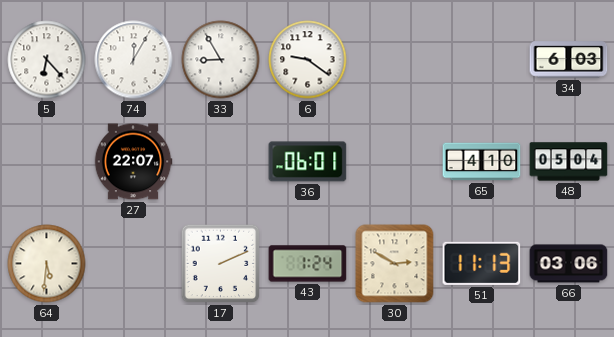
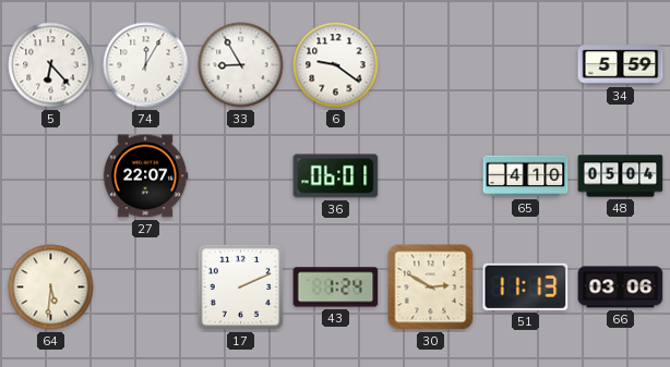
34: 6:03 -> 5:59
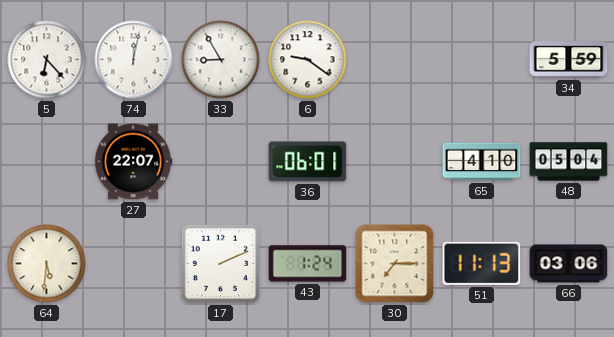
74: 12:05 -> 12:02
30: 2:50 -> 7:15
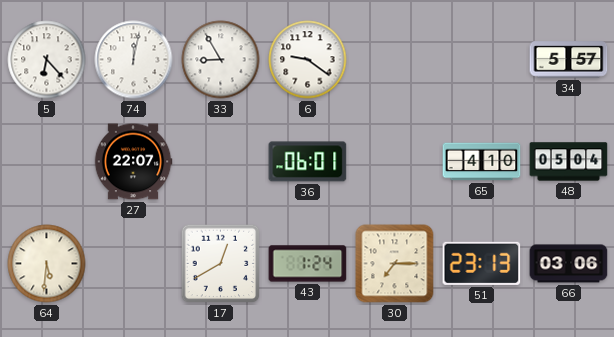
34: 5:59 -> 5:57
17: 2:11 -> 12:40
51: 11:13 -> 23:13
